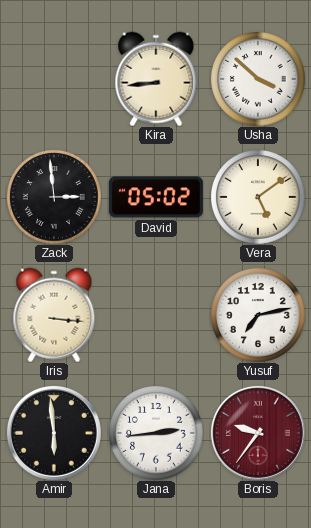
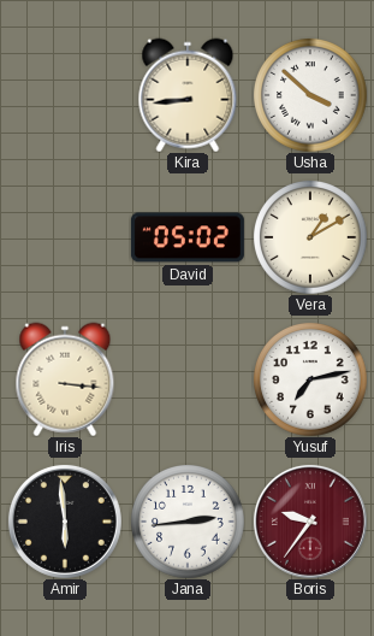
Zack: 2:59 -> none
Vera: 5:09 -> 1:10
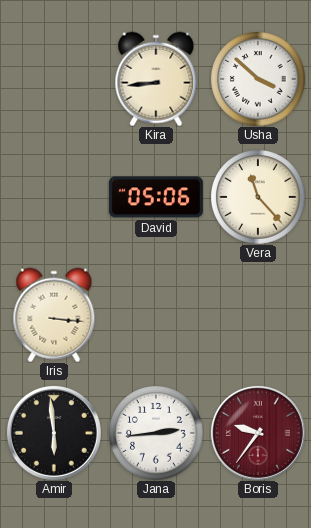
David: 05:02 -> 05:06
Vera: 1:10 -> 11:23
Yusuf: 7:13 -> none
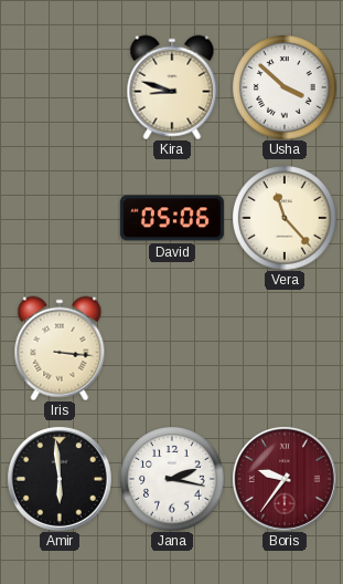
Kira: 8:44 -> 8:48
Jana: 2:44 -> 2:17
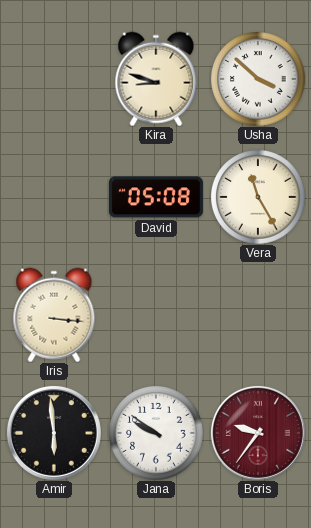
David: 05:06 -> 05:08
Vera: 11:23 -> 11:25
Jana: 2:17 -> 9:51
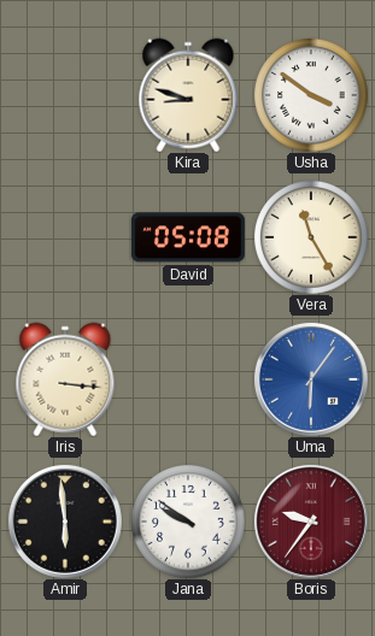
Usha: 3:52 -> 3:51
Uma: none -> 6:06
